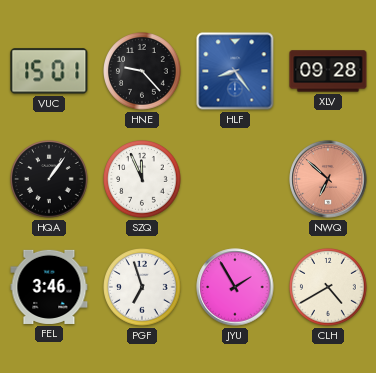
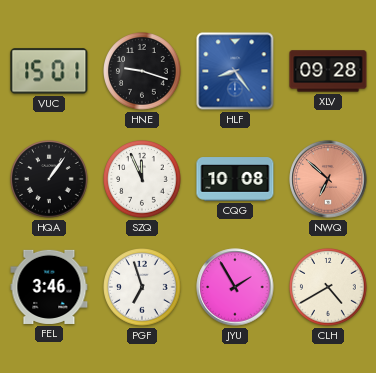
HNE: 9:23 -> 9:18
CQG: none -> 10:08
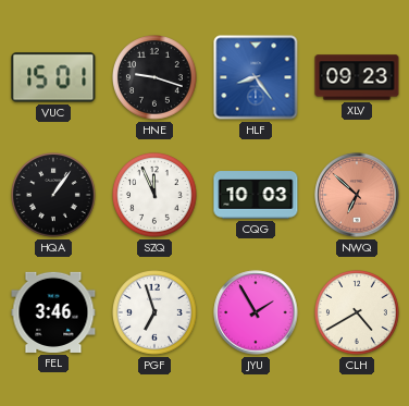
XLV: 09:28 -> 09:23
CQG: 10:08 -> 10:03
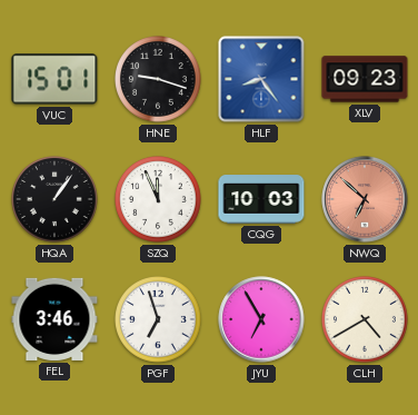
JYU: 1:55 -> 6:55
